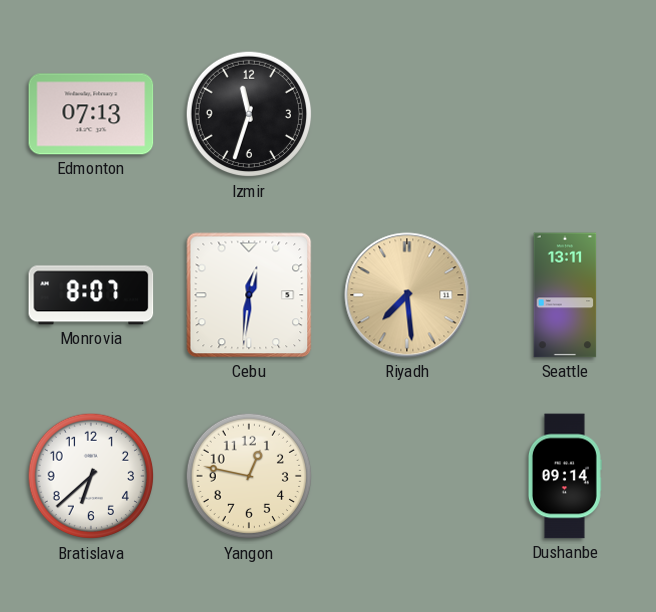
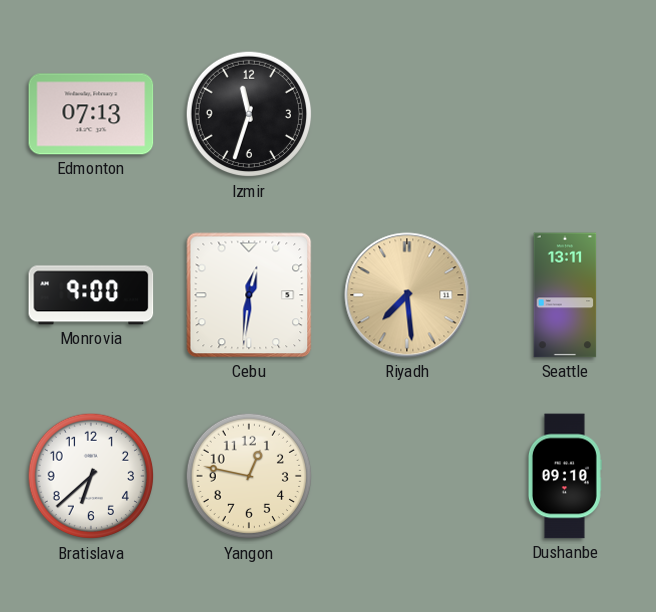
Monrovia: 8:07 -> 9:00
Dushanbe: 09:14 -> 09:10
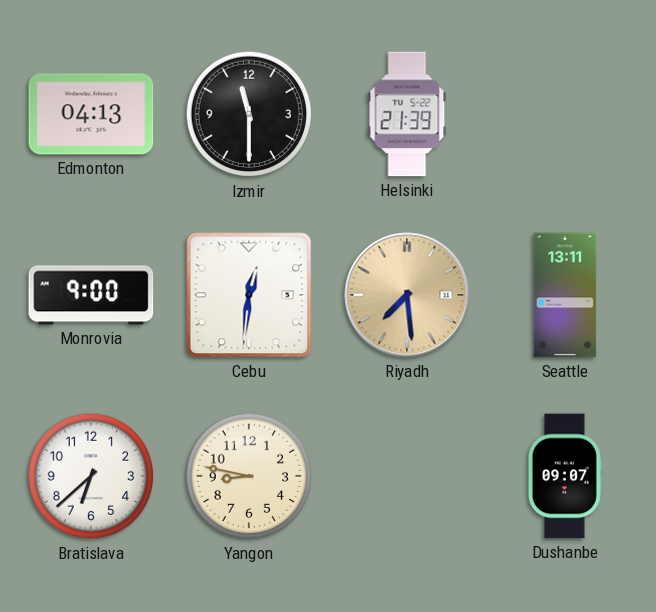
Edmonton: 07:13 -> 04:13
Izmir: 11:33 -> 11:30
Helsinki: none -> 21:39
Yangon: 12:47 -> 8:47
Dushanbe: 09:10 -> 09:07
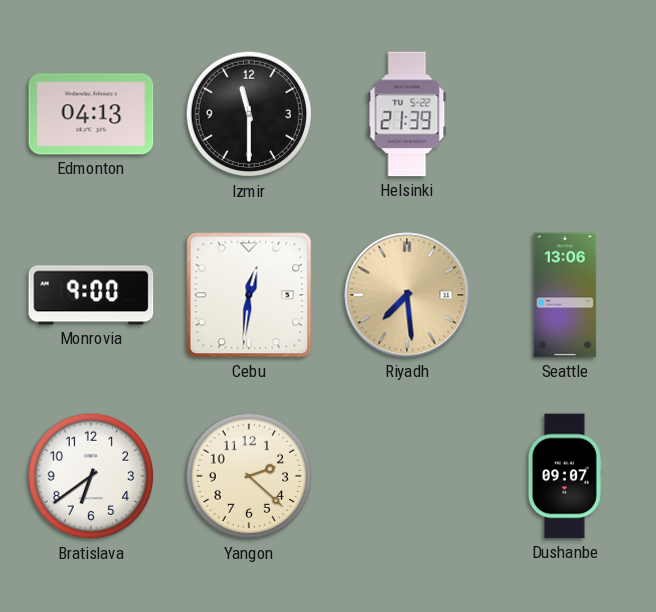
Seattle: 13:11 -> 13:06
Bratislava: 6:38 -> 6:39
Yangon: 8:47 -> 2:22
